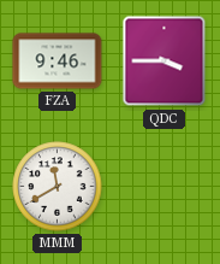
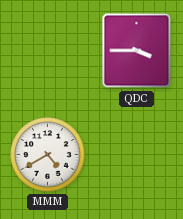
FZA: 9:46 -> none
MMM: 11:40 -> 4:40
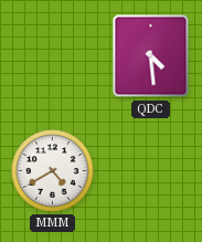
QDC: 3:45 -> 4:29
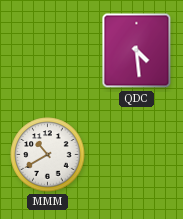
MMM: 4:40 -> 10:40
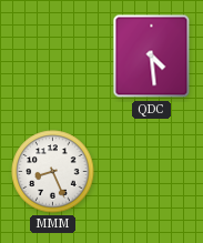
MMM: 10:40 -> 8:26
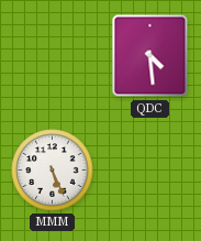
MMM: 8:26 -> 5:26
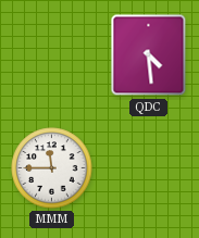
MMM: 5:26 -> 11:45
